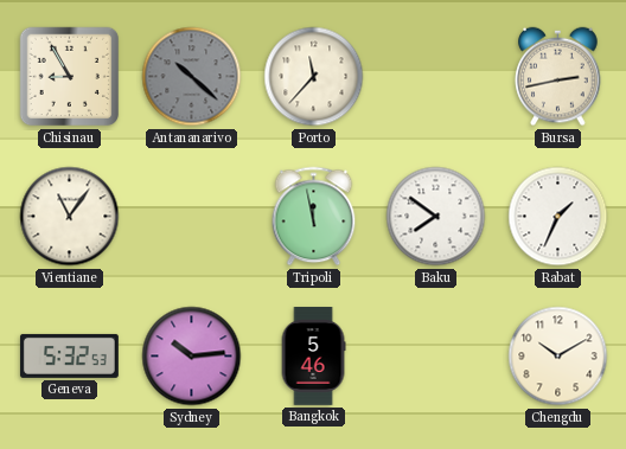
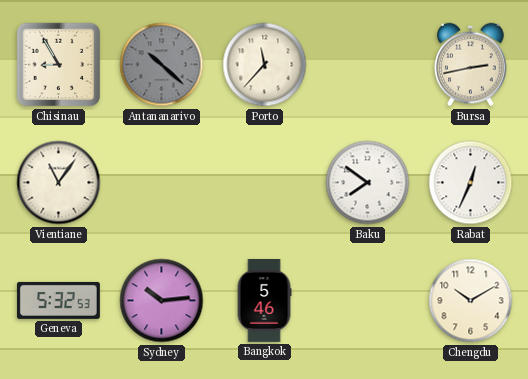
Tripoli: 11:58 -> none
Rabat: 1:34 -> 12:34
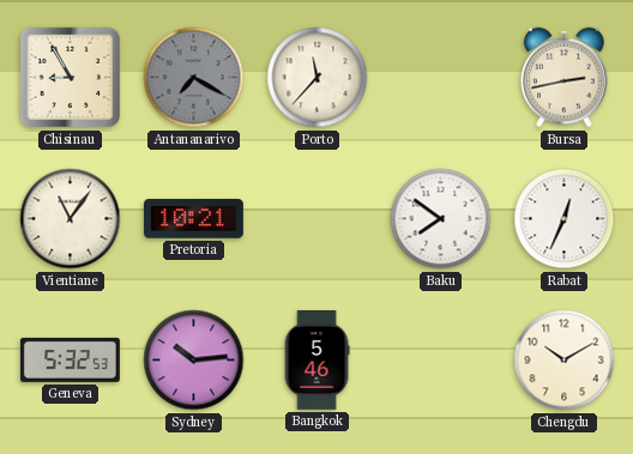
Antananarivo: 10:22 -> 7:20
Pretoria: none -> 10:21
